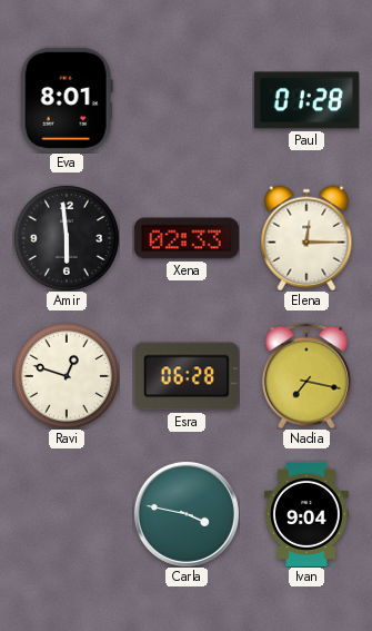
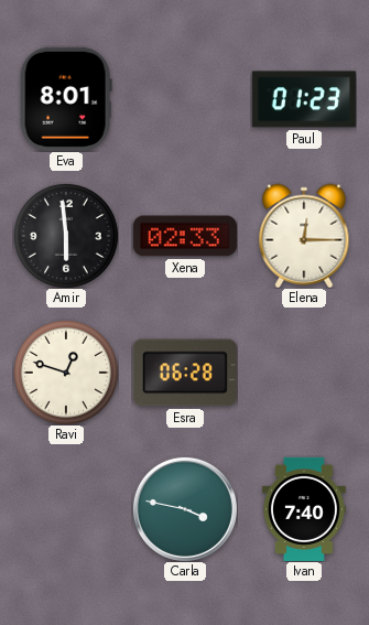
Paul: 01:28 -> 01:23
Nadia: 7:17 -> none
Ivan: 9:04 -> 7:40
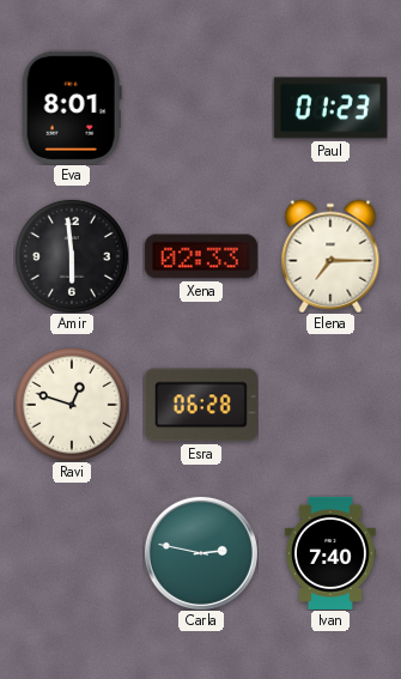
Elena: 12:15 -> 7:15
Carla: 3:47 -> 2:47
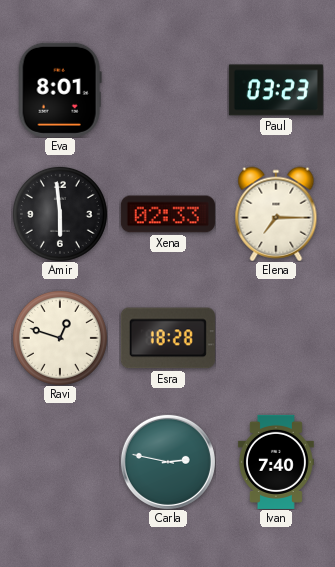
Paul: 01:23 -> 03:23
Esra: 06:28 -> 18:28
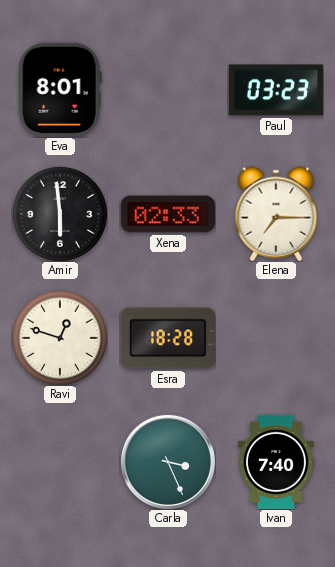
Carla: 2:47 -> 3:26
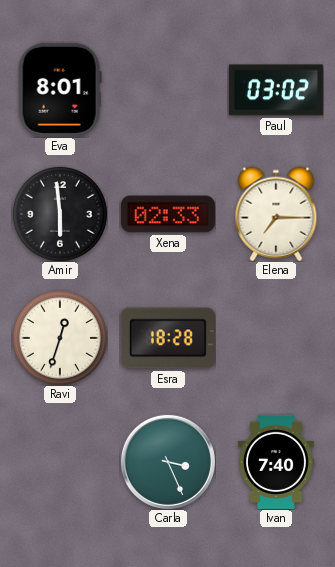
Paul: 03:23 -> 03:02
Ravi: 12:48 -> 12:33
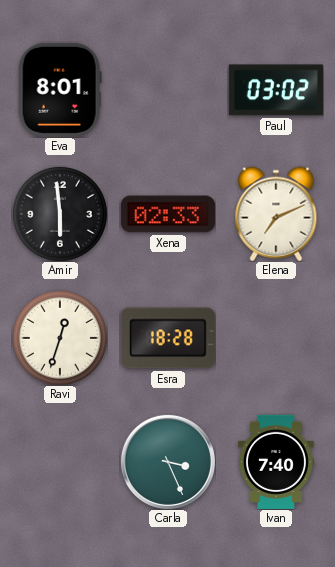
Elena: 7:15 -> 7:11
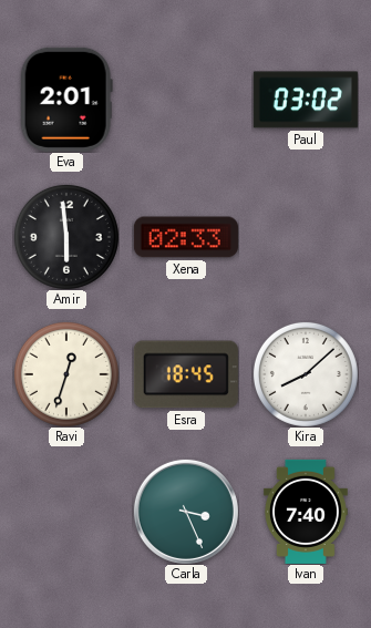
Eva: 8:01 -> 2:01
Elena: 7:11 -> none
Esra: 18:28 -> 18:45
Kira: none -> 8:08
